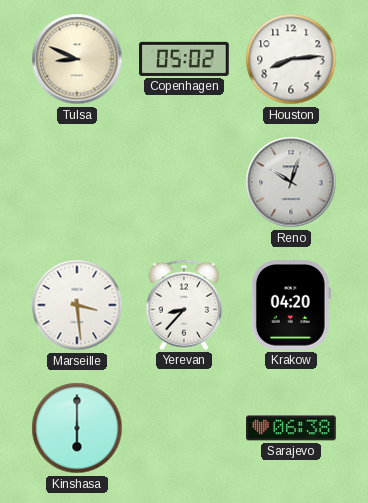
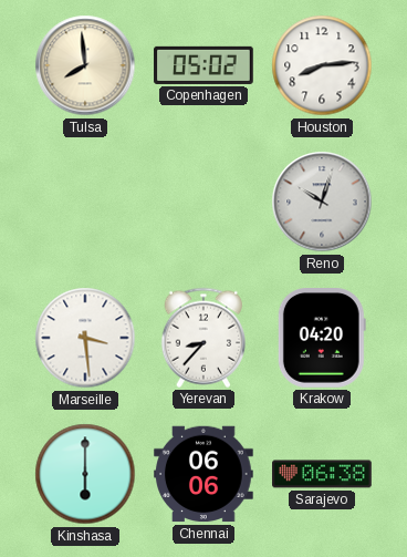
Tulsa: 8:49 -> 7:59
Chennai: none -> 06:06
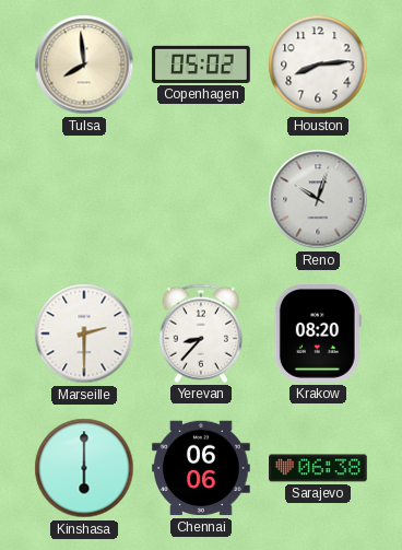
Marseille: 3:29 -> 2:30
Krakow: 04:20 -> 08:20
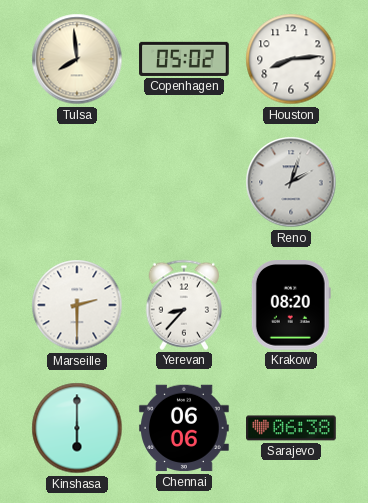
Reno: 10:03 -> 2:03
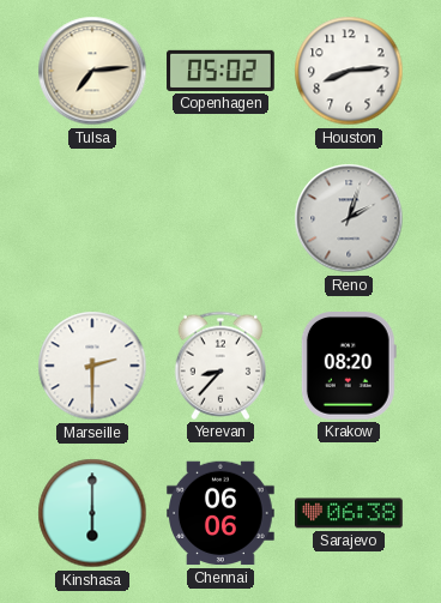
Tulsa: 7:59 -> 7:14
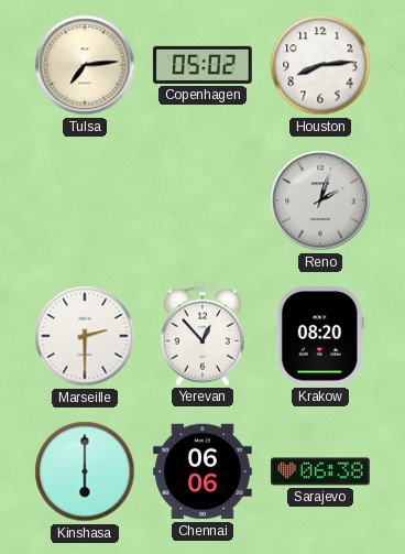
Yerevan: 8:37 -> 12:53
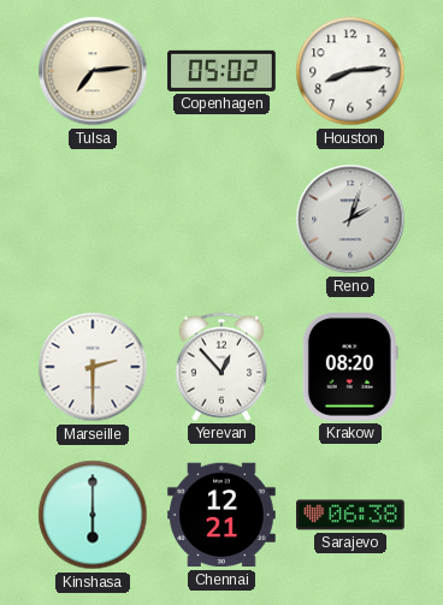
Chennai: 06:06 -> 12:21
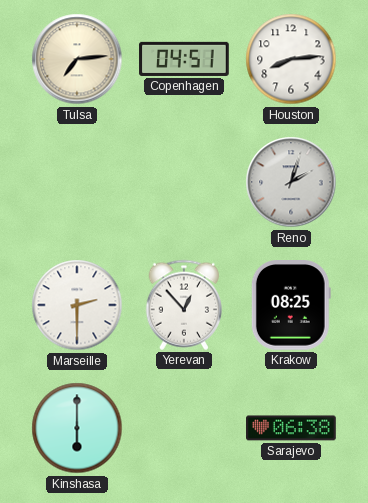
Copenhagen: 05:02 -> 04:51
Krakow: 08:20 -> 08:25
Chennai: 12:21 -> none
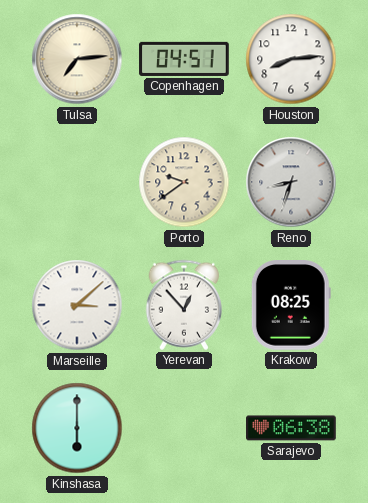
Porto: none -> 9:39
Reno: 2:03 -> 8:33
Marseille: 2:30 -> 3:08
